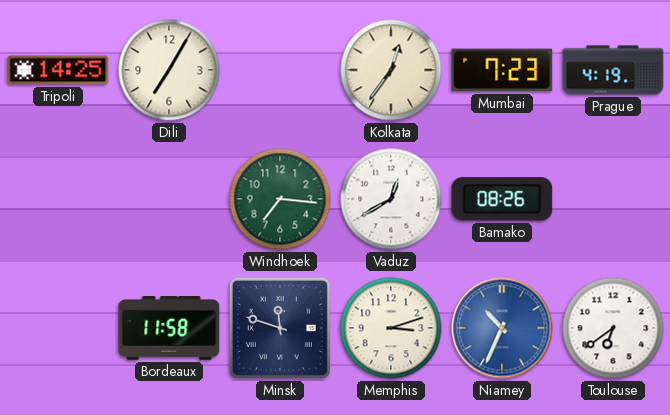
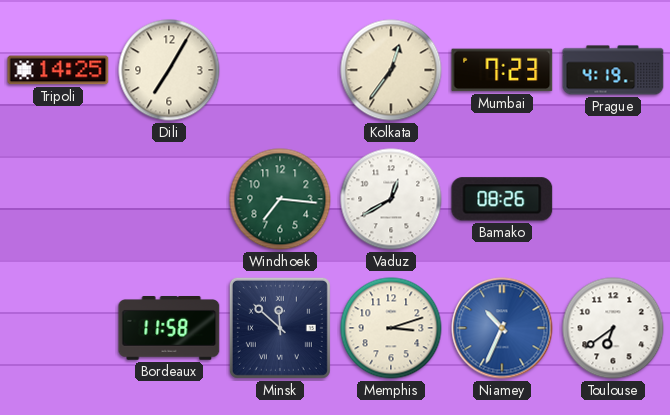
Minsk: 11:48 -> 11:52
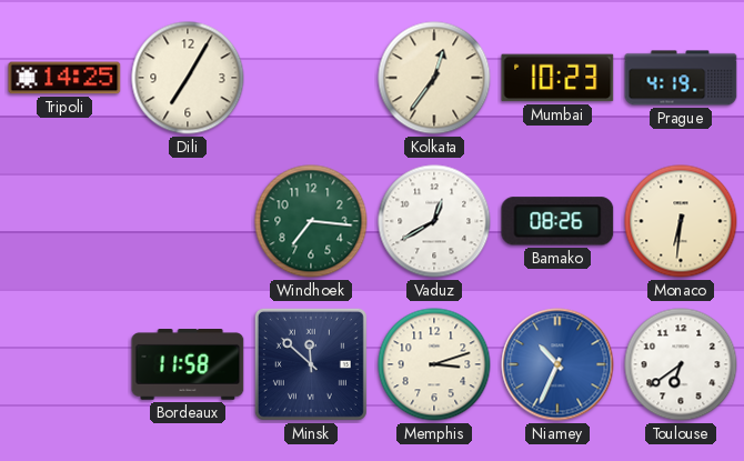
Mumbai: 7:23 -> 10:23
Monaco: none -> 6:31
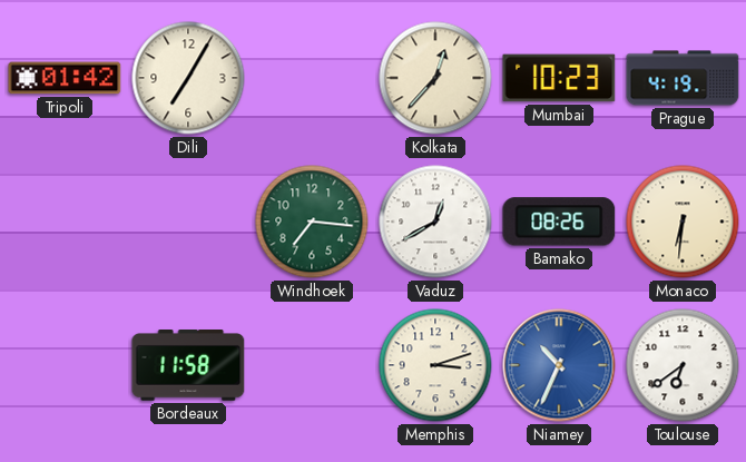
Tripoli: 14:25 -> 01:42
Kolkata: 12:36 -> 12:37
Minsk: 11:52 -> none
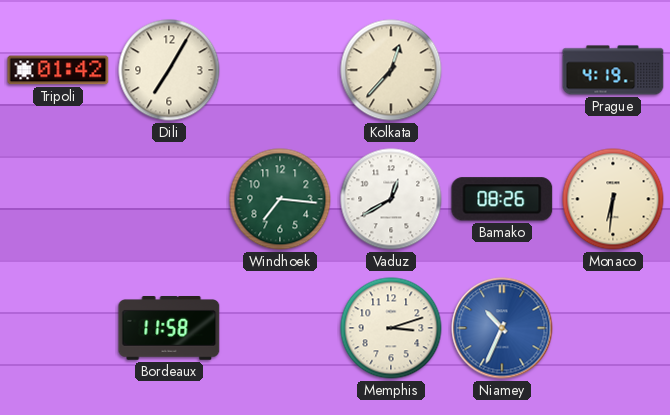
Mumbai: 10:23 -> none
Toulouse: 6:39 -> none
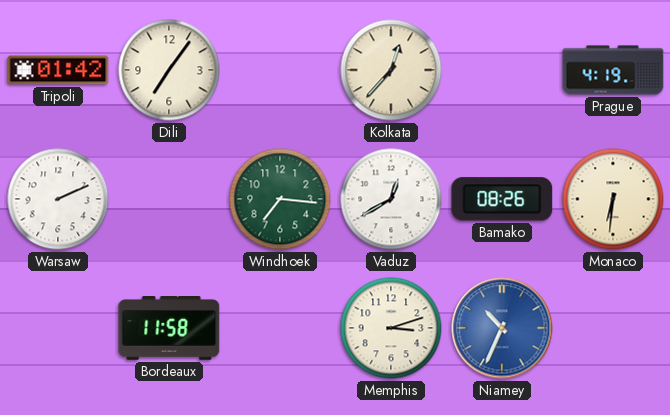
Dili: 7:05 -> 7:06
Warsaw: none -> 2:11
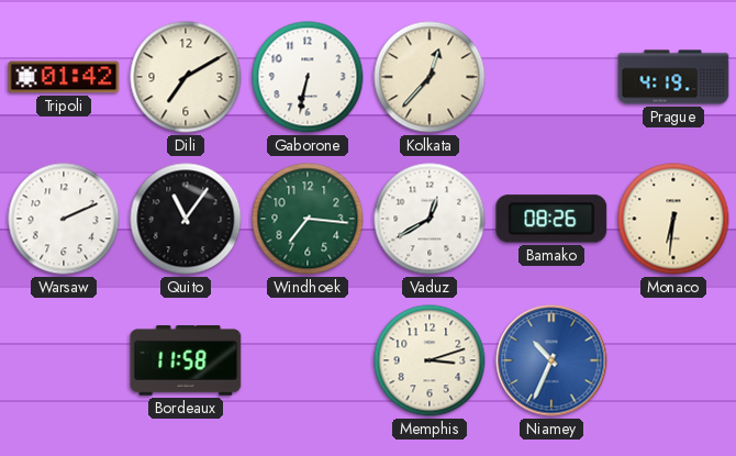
Dili: 7:06 -> 7:10
Gaborone: none -> 6:32
Quito: none -> 11:06
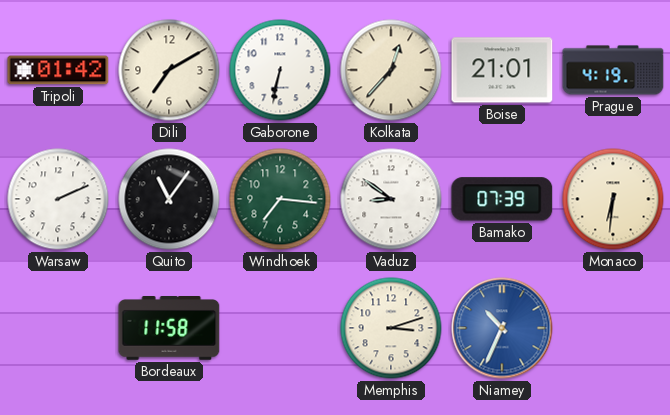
Boise: none -> 21:01
Vaduz: 12:40 -> 8:51
Bamako: 08:26 -> 07:39
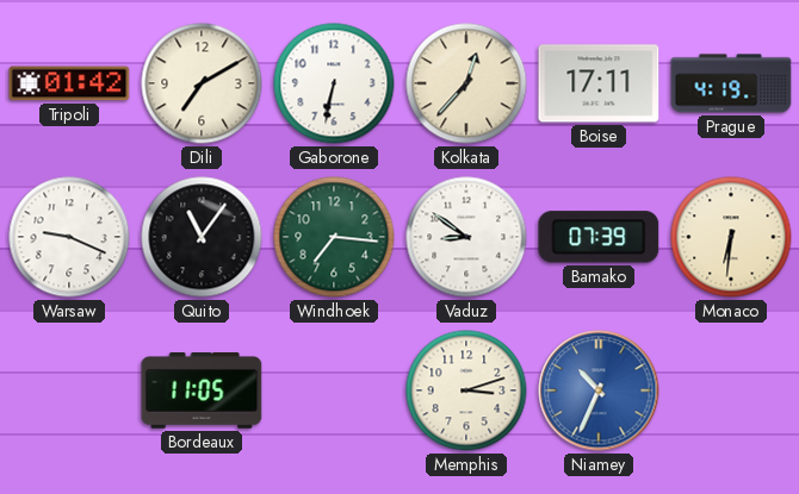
Boise: 21:01 -> 17:11
Warsaw: 2:11 -> 9:19
Bordeaux: 11:58 -> 11:05
